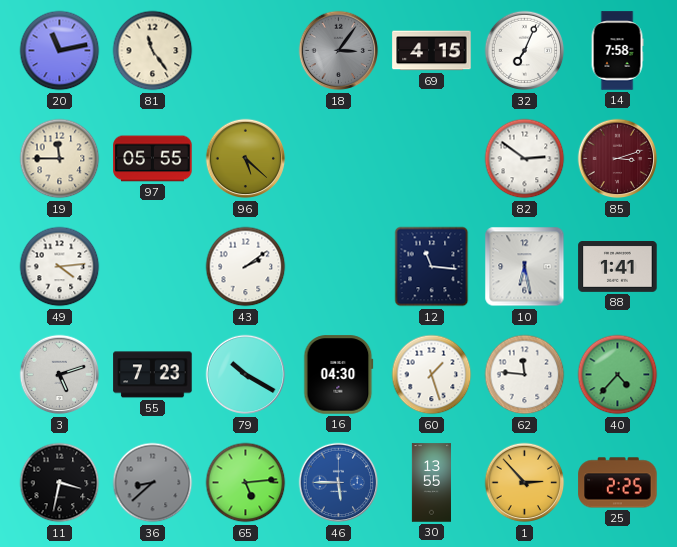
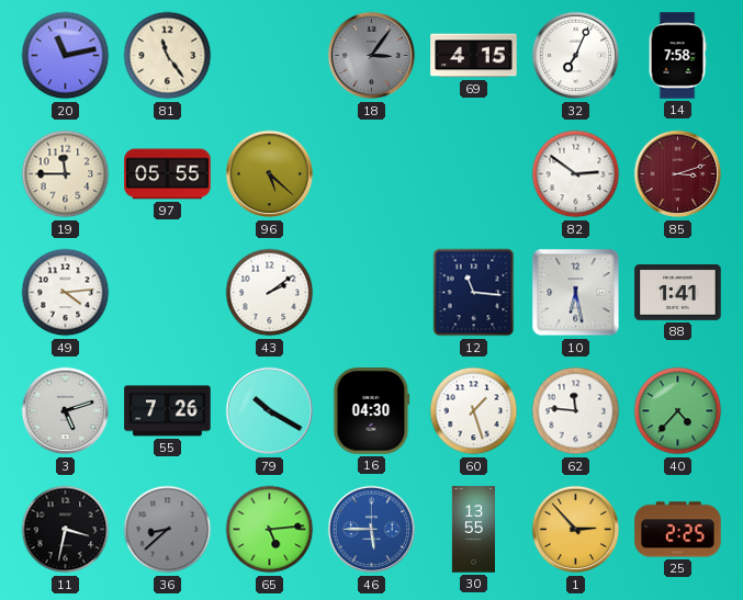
55: 7:23 -> 7:26
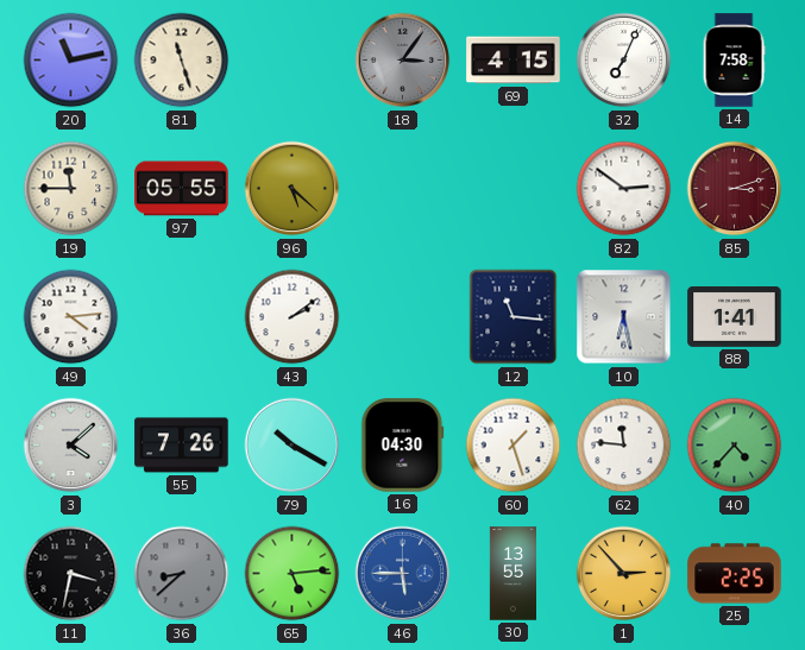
81: 11:24 -> 11:27
3: 5:12 -> 4:08
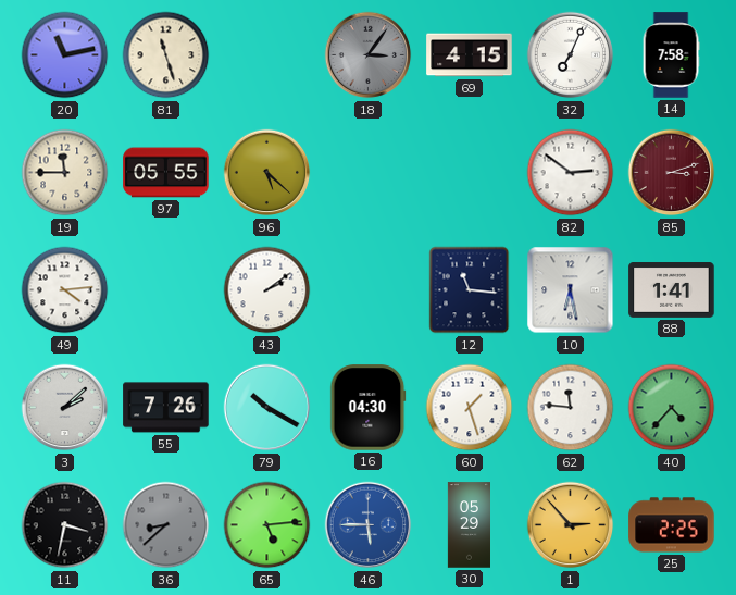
3: 4:08 -> 2:08
30: 13:55 -> 05:29
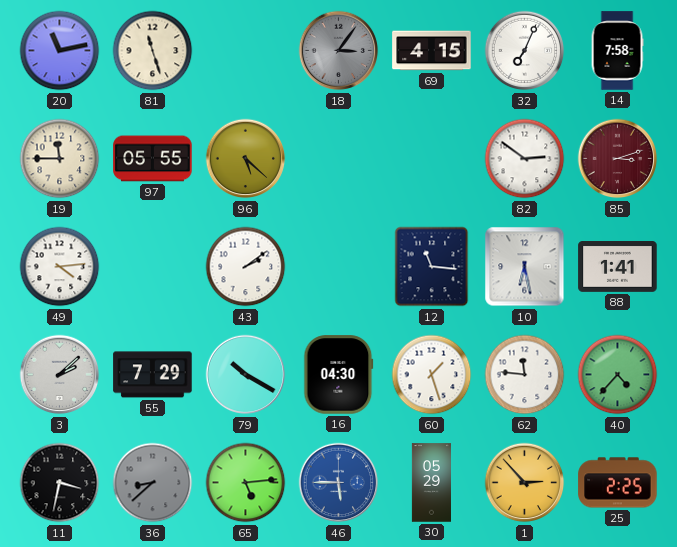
55: 7:26 -> 7:29
